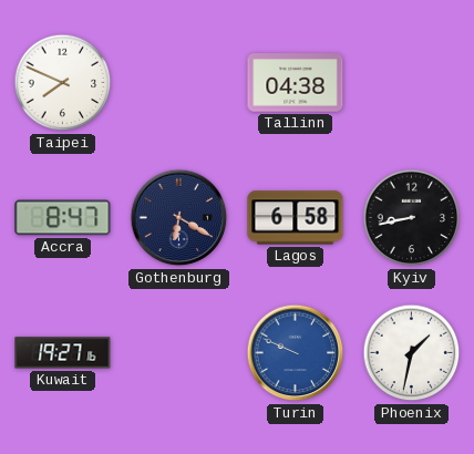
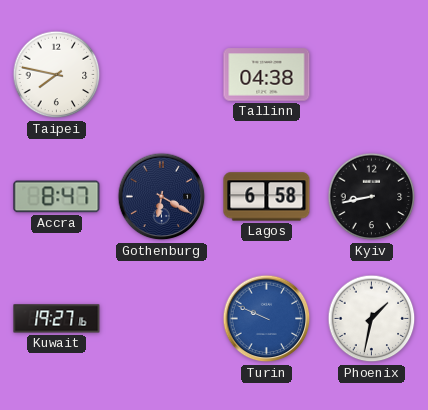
Taipei: 7:49 -> 7:47
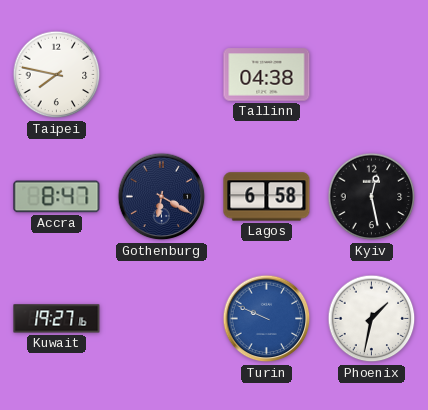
Kyiv: 8:43 -> 12:28
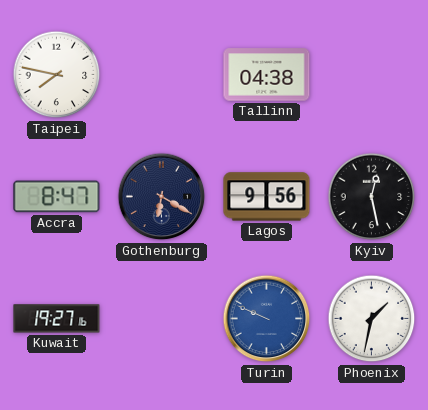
Lagos: 6:58 -> 9:56
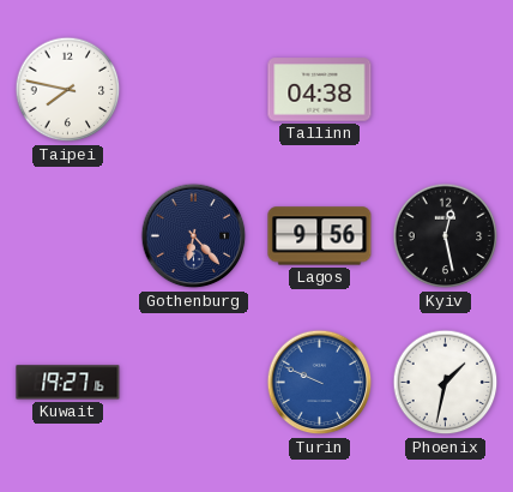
Accra: 8:47 -> none
Gothenburg: 6:20 -> 6:23
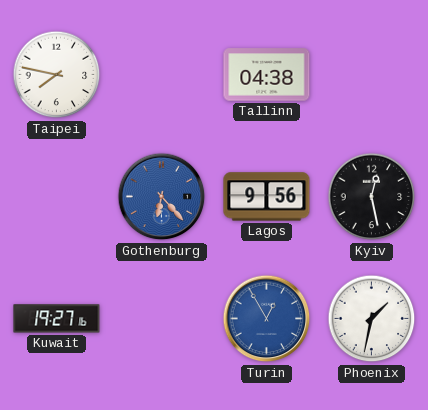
Gothenburg dial: navy -> blue
Turin: 9:49 -> 12:55
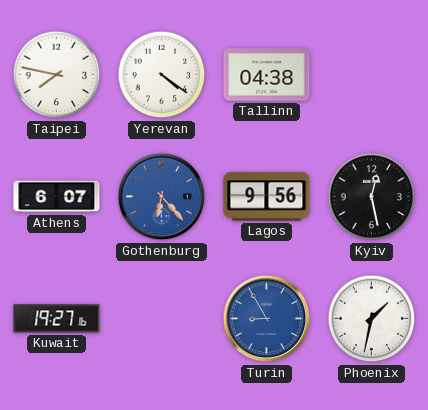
Yerevan: none -> 4:21
Athens: none -> 6:07
Turin: 12:55 -> 8:55
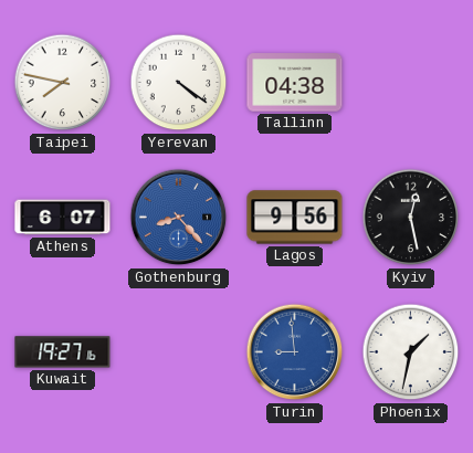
Gothenburg: 6:23 -> 8:23
Turin: 8:55 -> 8:59
